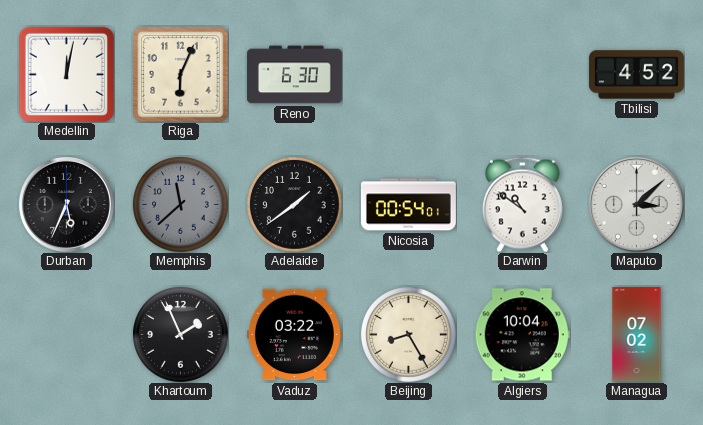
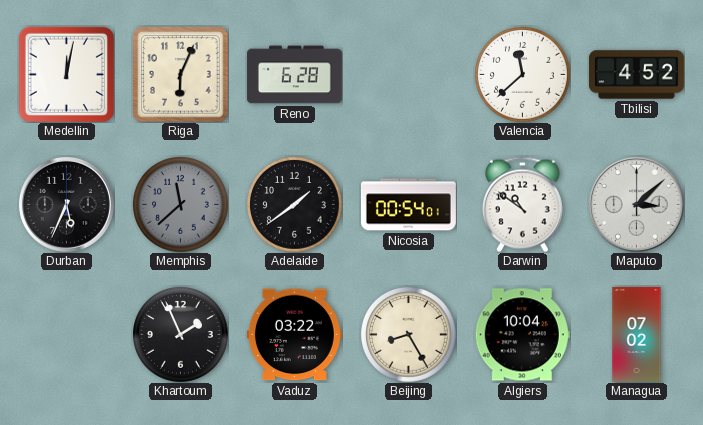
Reno: 6:30 -> 6:28
Valencia: none -> 11:38
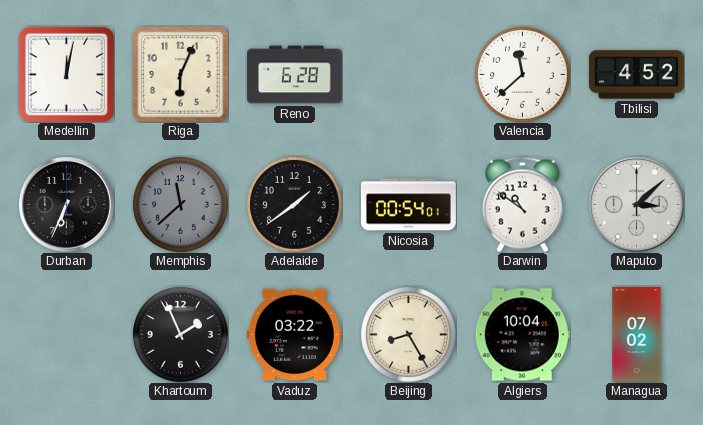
Durban: 5:34 -> 6:34
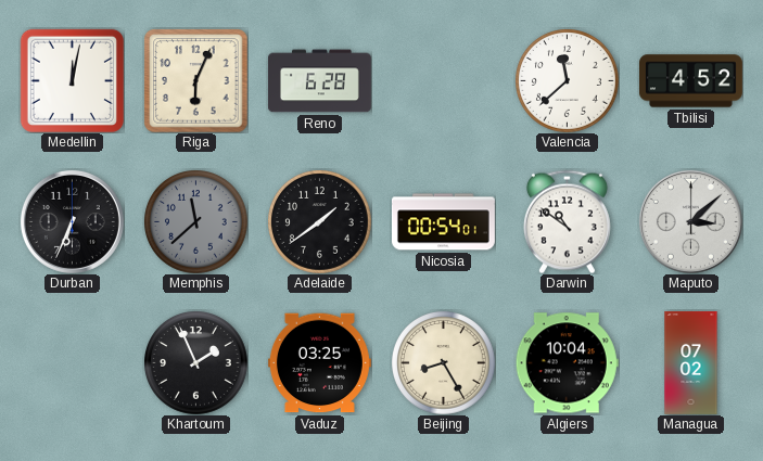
Vaduz: 03:22 -> 03:25
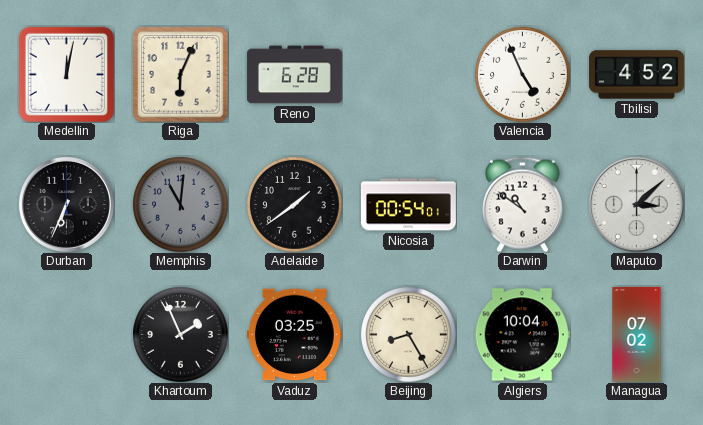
Valencia: 11:38 -> 4:56
Memphis: 11:38 -> 11:01
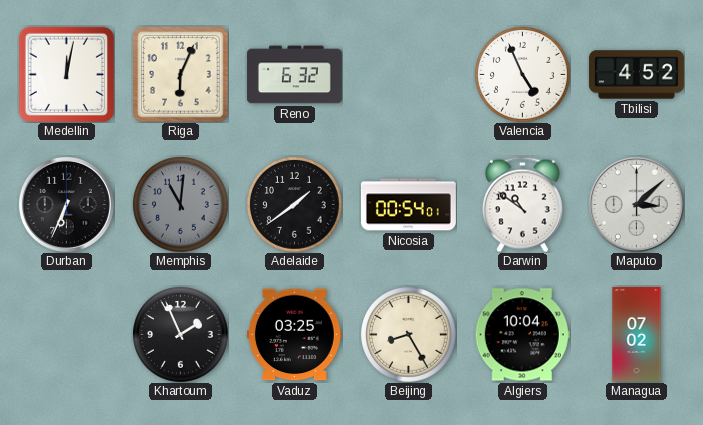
Reno: 6:28 -> 6:32
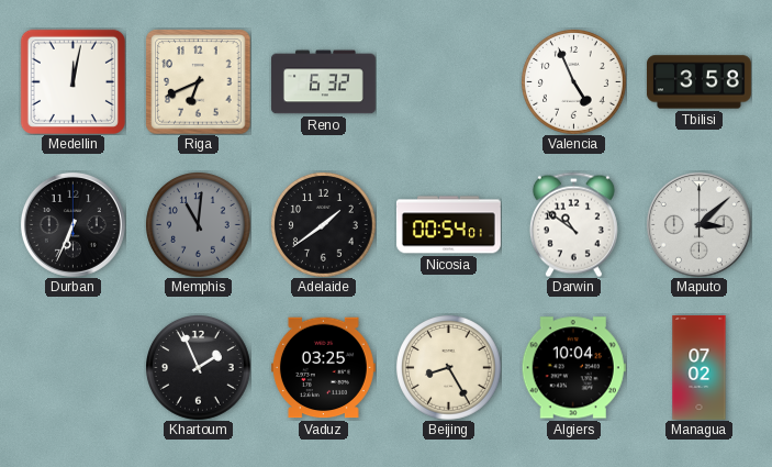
Riga: 6:04 -> 6:41
Tbilisi: 4:52 -> 3:58
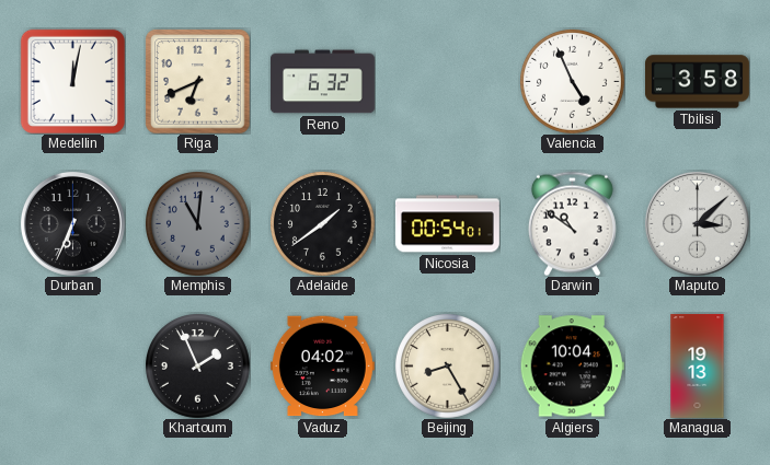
Vaduz: 03:25 -> 04:02
Managua: 07:02 -> 19:13
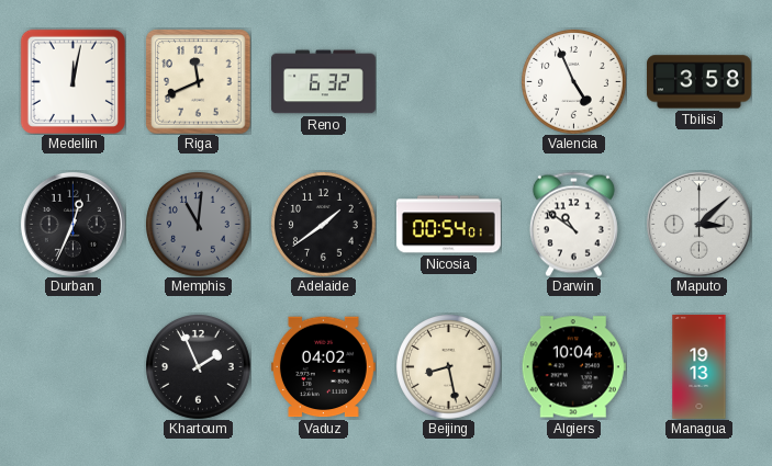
Riga: 6:41 -> 11:41
Durban: 6:34 -> 12:34
Beijing: 8:25 -> 8:28
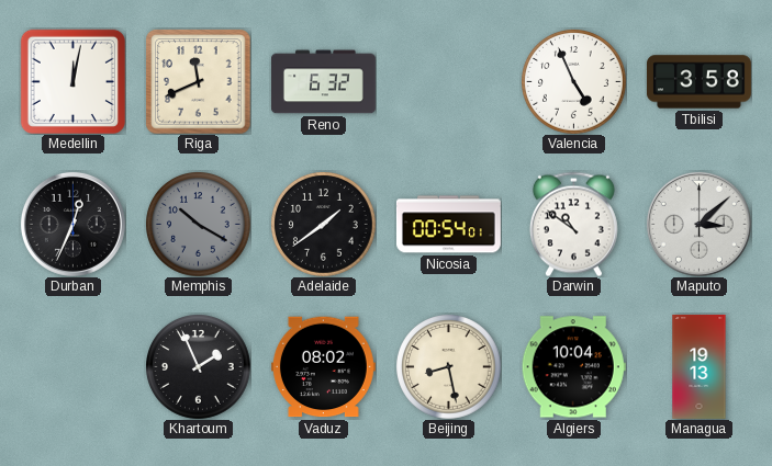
Memphis: 11:01 -> 10:20
Vaduz: 04:02 -> 08:02
